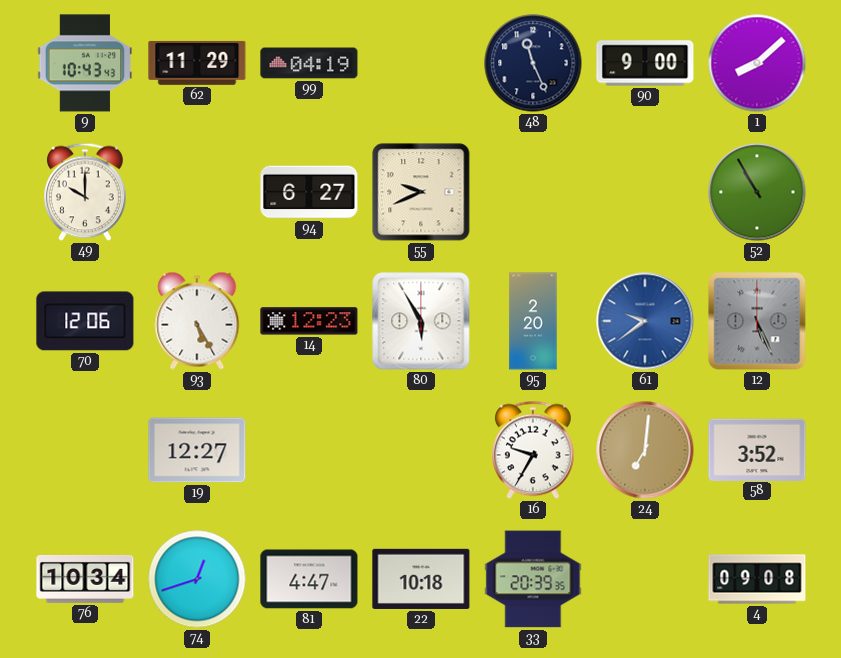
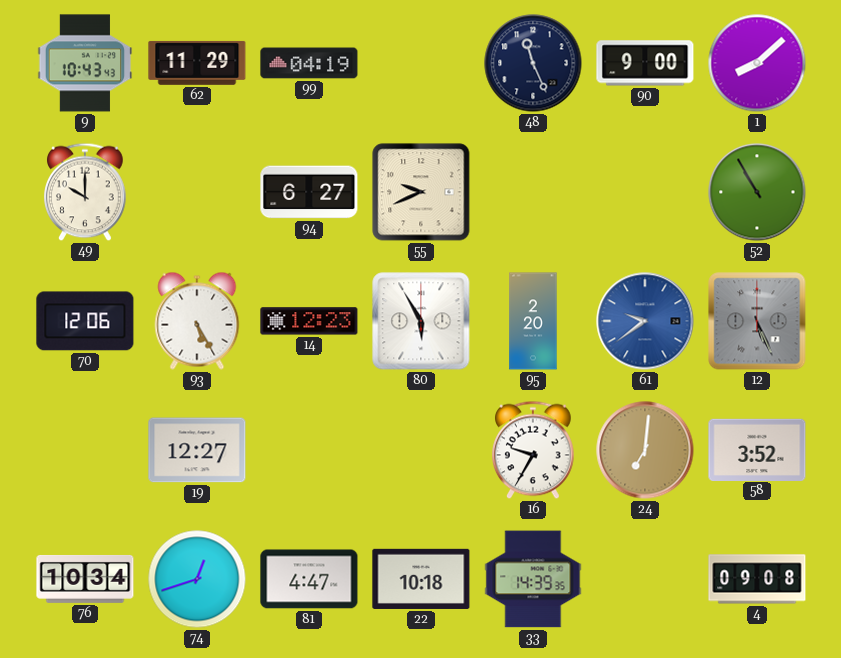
33: 20:39 -> 14:39
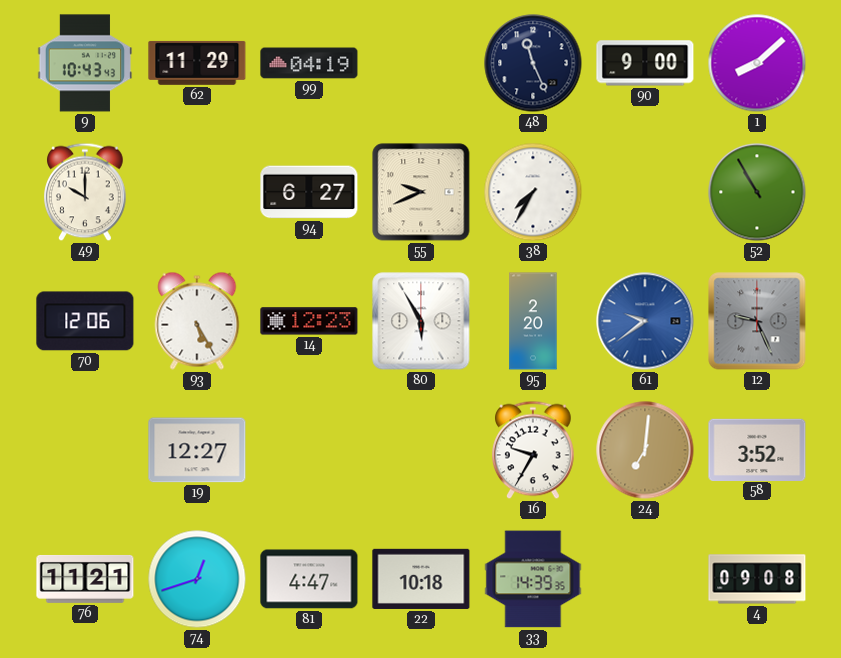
38: none -> 7:35
12: 5:26 -> 9:26
76: 10:34 -> 11:21
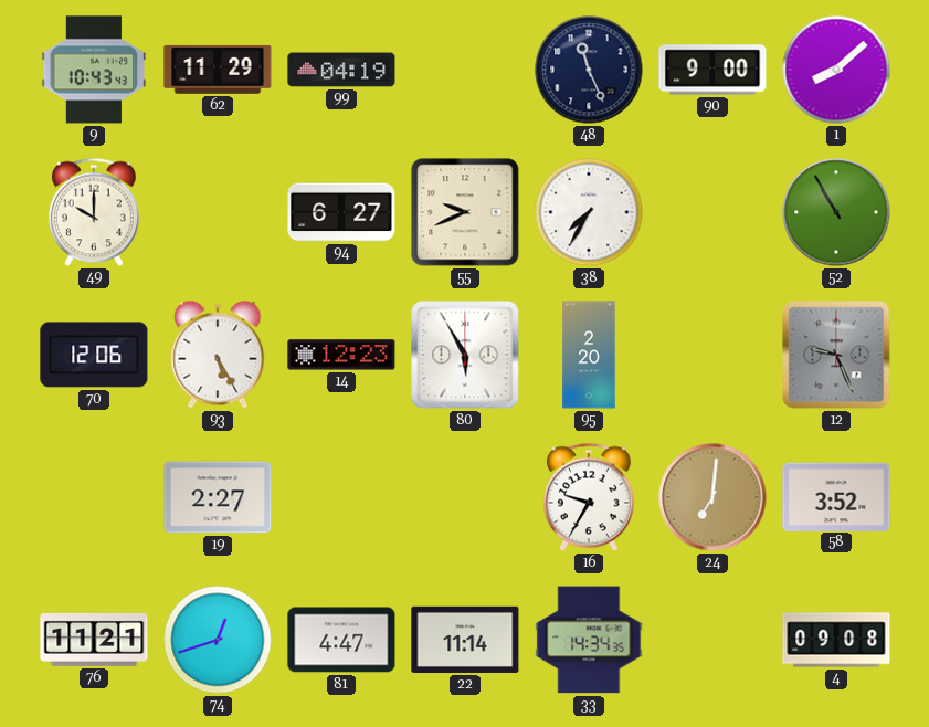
61: 9:39 -> none
19: 12:27 -> 2:27
22: 10:18 -> 11:14
33: 14:39 -> 14:34
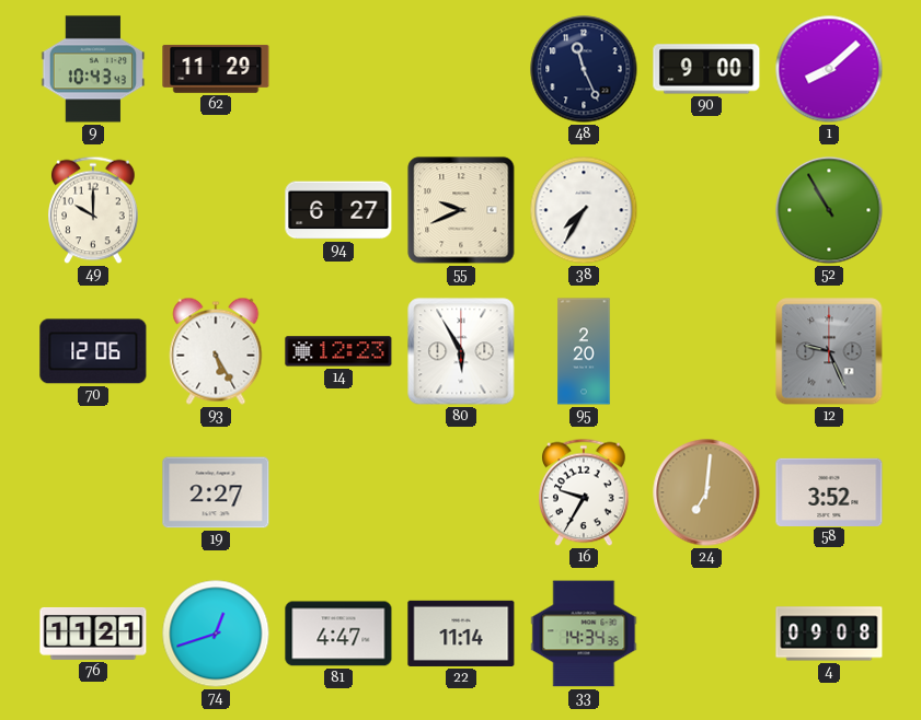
99: 04:19 -> none
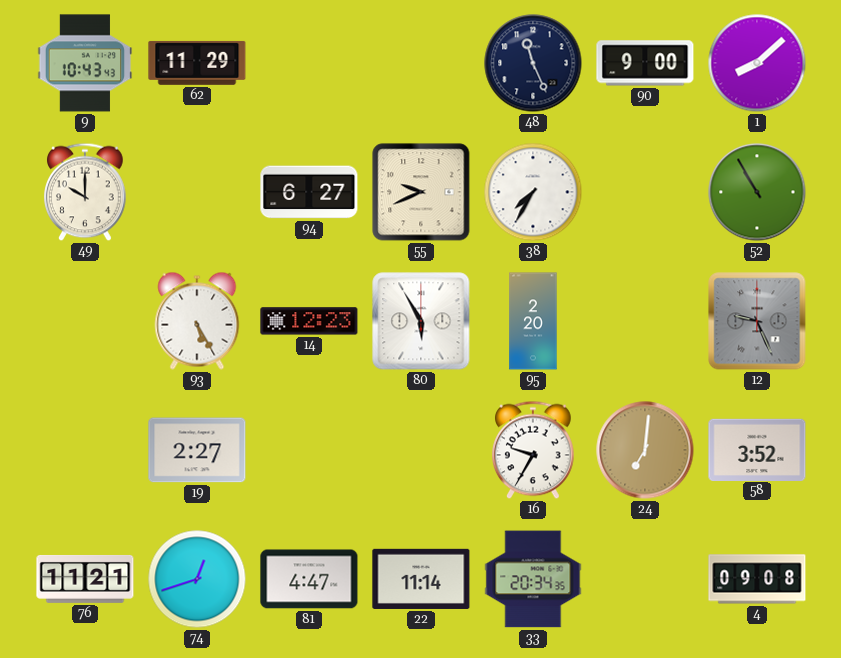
70: 12:06 -> none
33: 14:34 -> 20:34
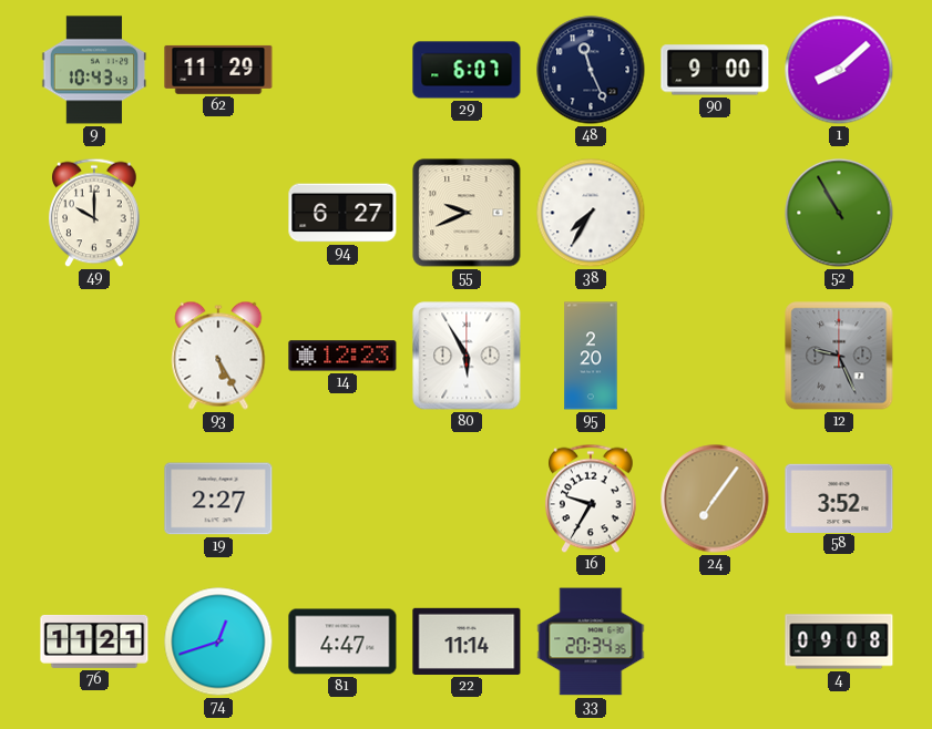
29: none -> 6:07
24: 7:01 -> 7:06
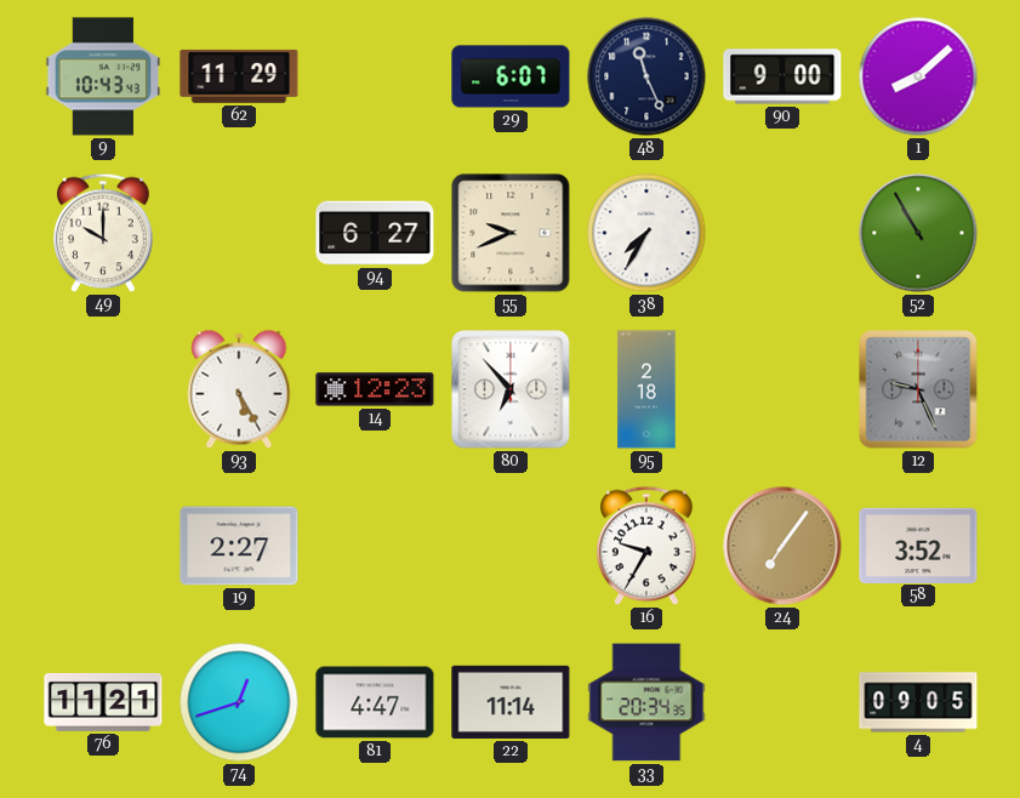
80: 5:55 -> 6:53
95: 2:20 -> 2:18
4: 09:08 -> 09:05
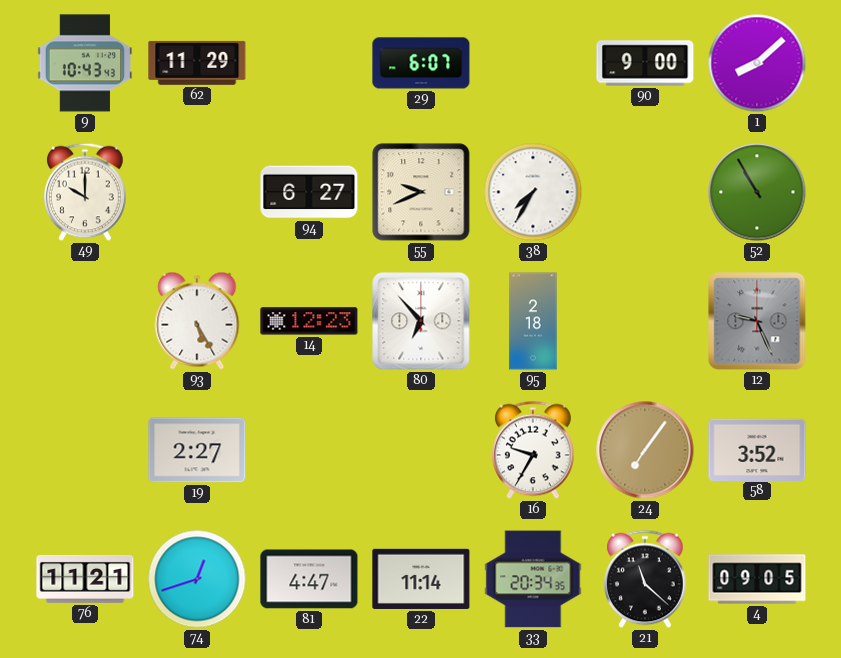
48: 11:26 -> none
21: none -> 11:22
